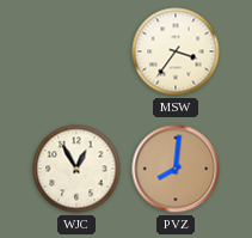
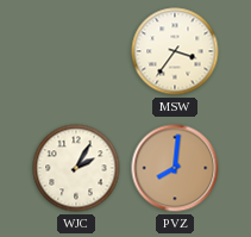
WJC: 12:55 -> 2:05
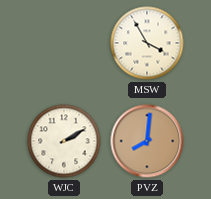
MSW: 3:36 -> 3:55
WJC: 2:05 -> 2:10
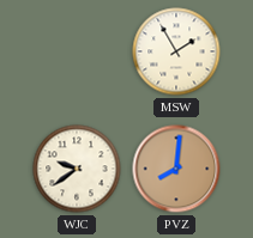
MSW: 3:55 -> 1:55
WJC: 2:10 -> 9:39
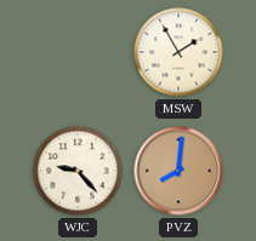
WJC: 9:39 -> 9:23
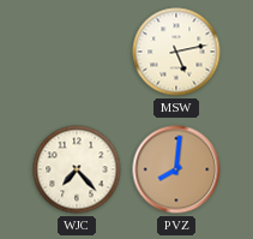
MSW: 1:55 -> 5:13
WJC: 9:23 -> 7:23
